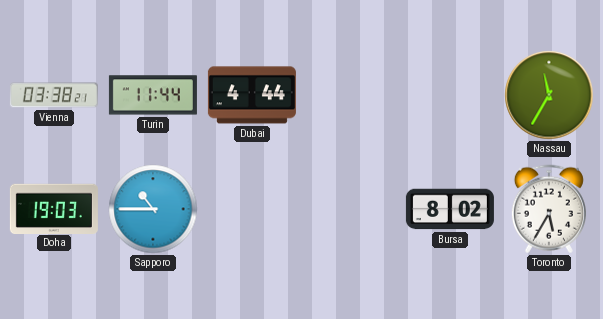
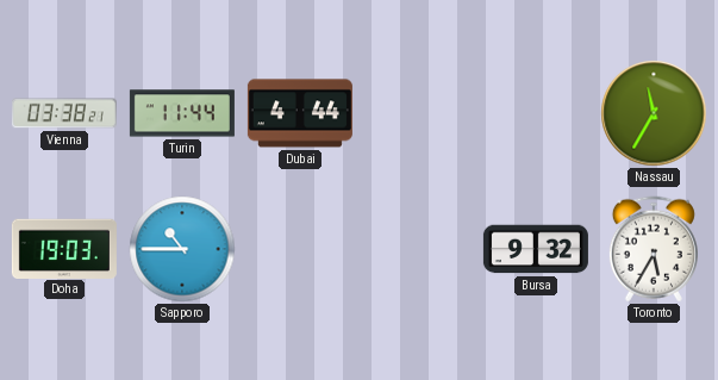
Bursa: 8:02 -> 9:32
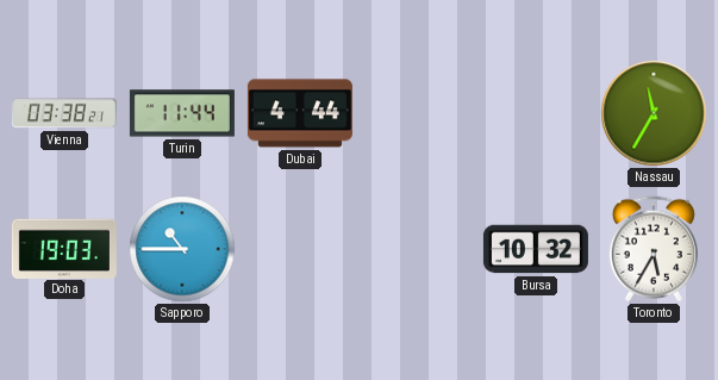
Bursa: 9:32 -> 10:32
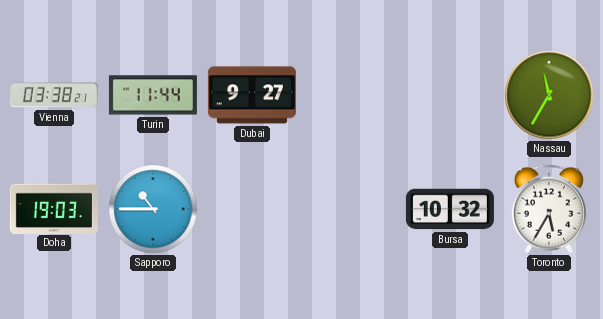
Dubai: 4:44 -> 9:27
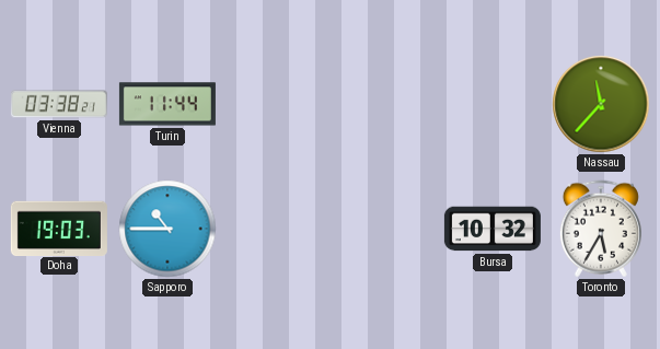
Dubai: 9:27 -> none
Nassau: 11:35 -> 11:37
